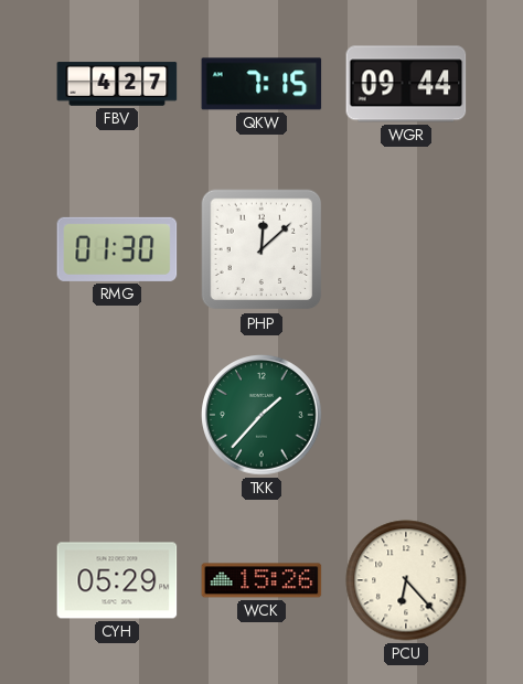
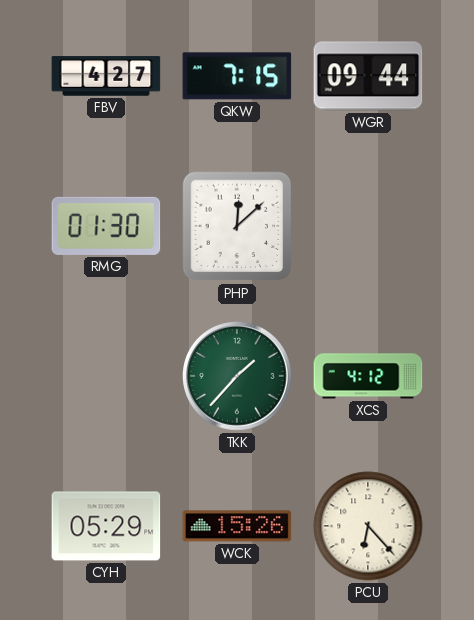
XCS: none -> 4:12
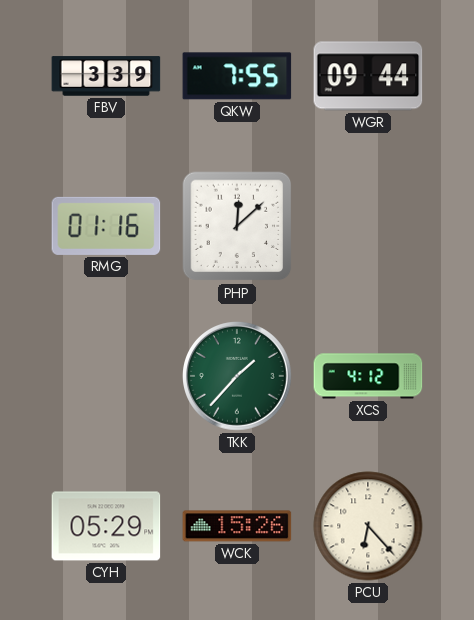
FBV: 4:27 -> 3:39
QKW: 7:15 -> 7:55
RMG: 01:30 -> 01:16
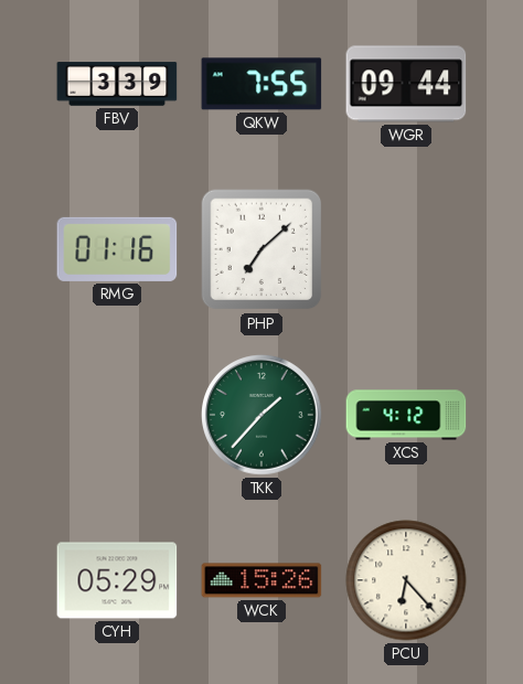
PHP: 12:08 -> 7:08
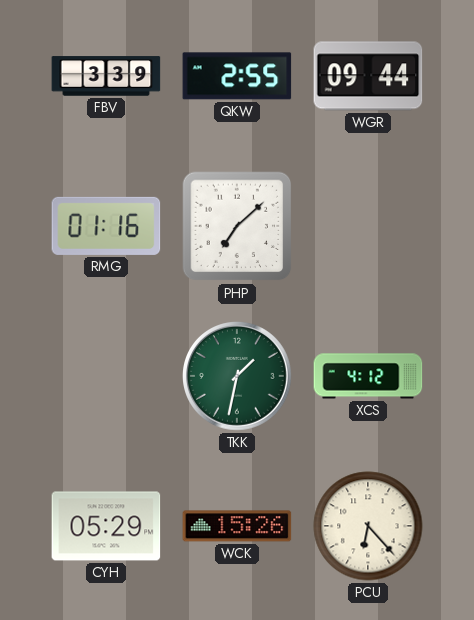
QKW: 7:55 -> 2:55
TKK: 1:37 -> 1:32
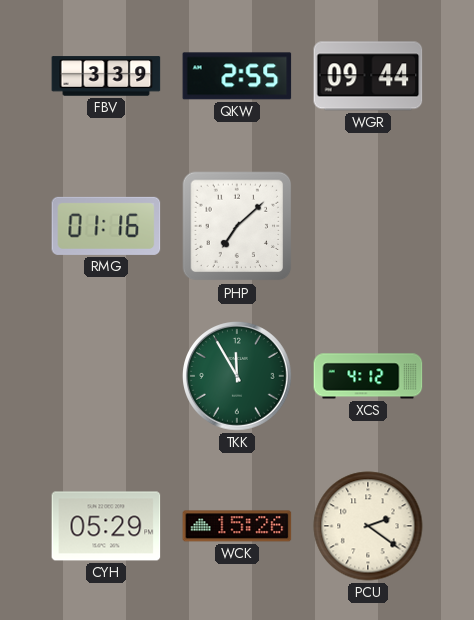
TKK: 1:32 -> 11:55
PCU: 6:23 -> 2:21
